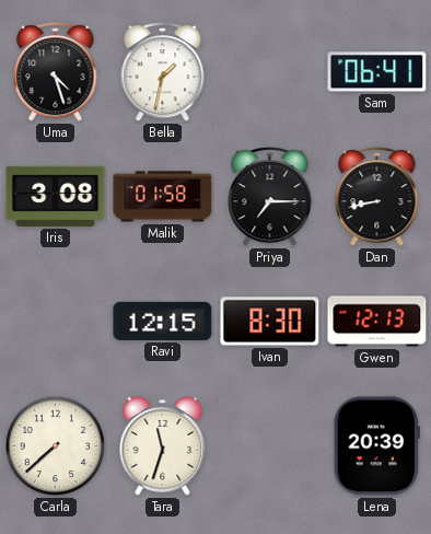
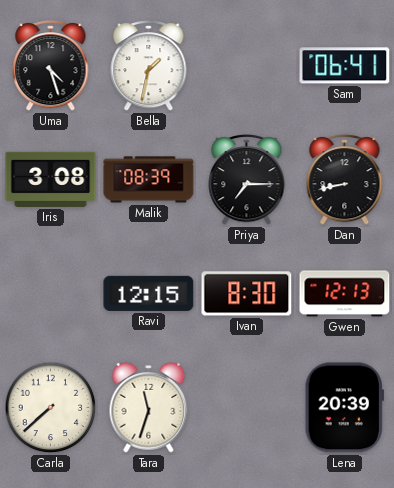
Malik: 01:58 -> 08:39
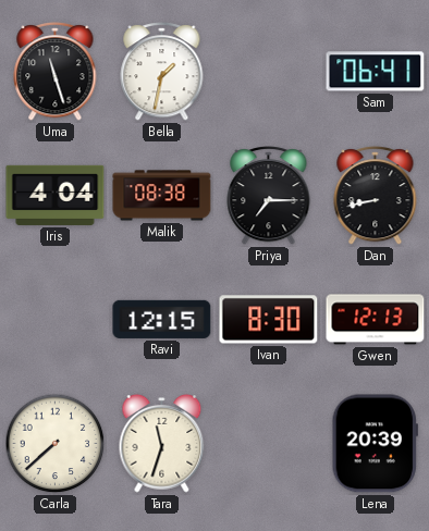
Uma: 4:27 -> 11:27
Iris: 3:08 -> 4:04
Malik: 08:39 -> 08:38
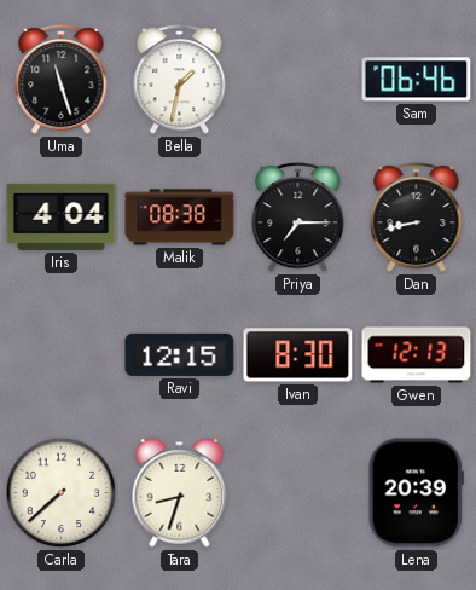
Sam: 06:41 -> 06:46
Tara: 11:33 -> 8:33
